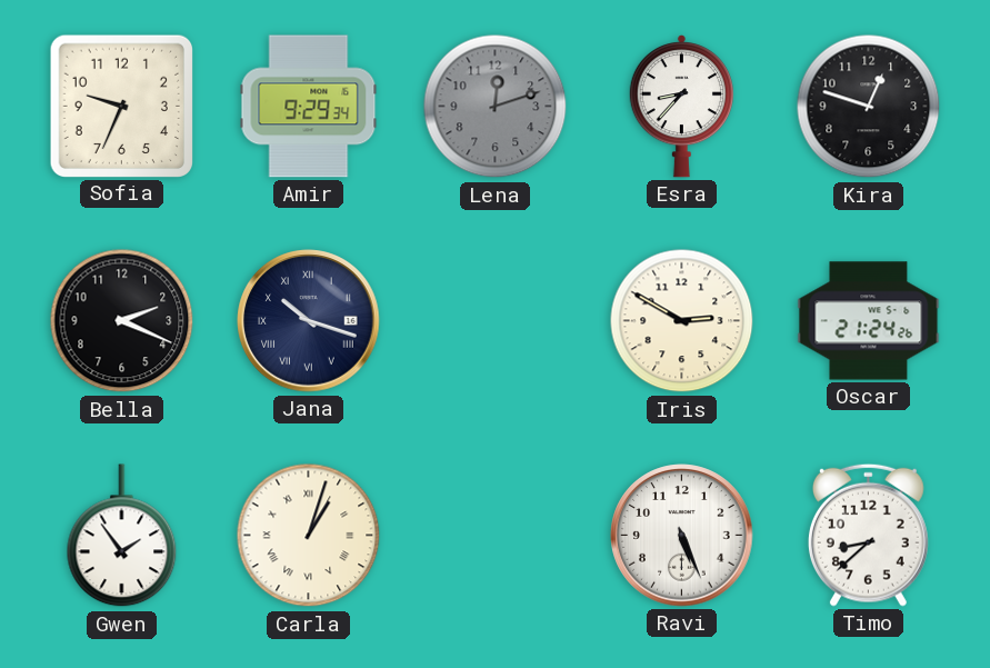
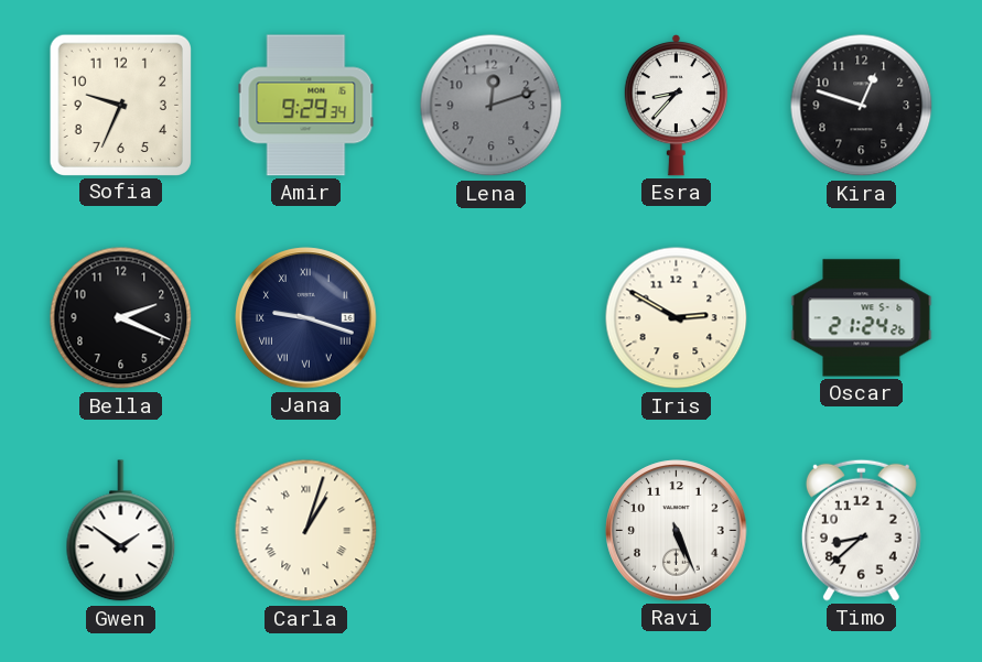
Jana: 10:18 -> 9:18
Gwen: 1:54 -> 1:51
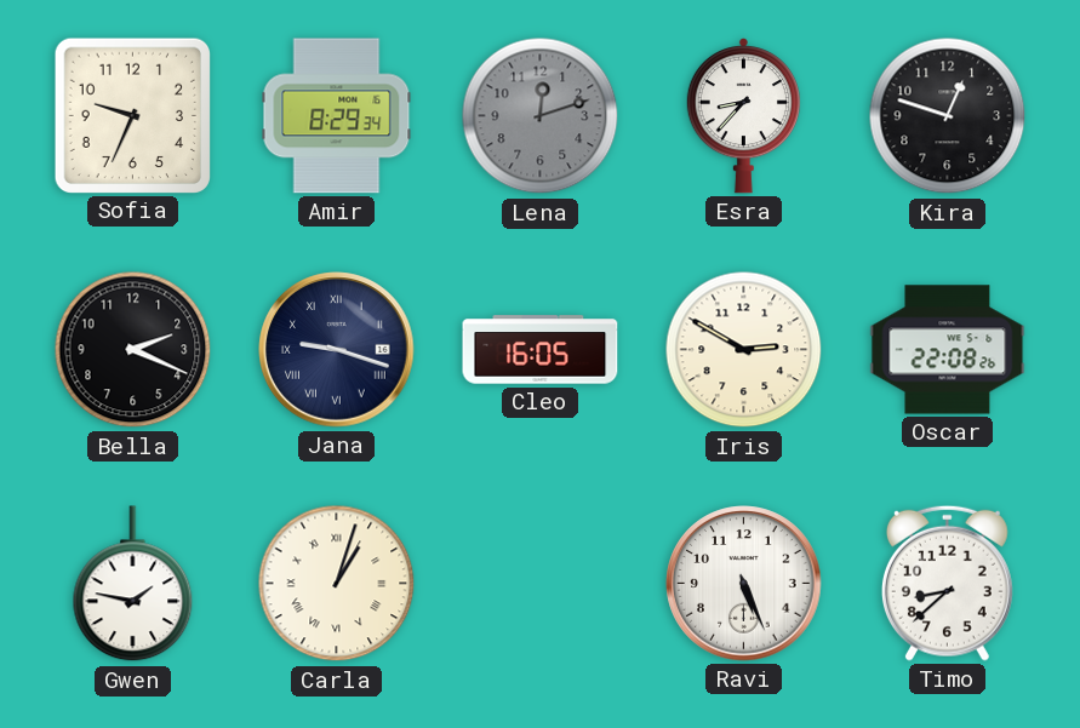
Amir: 9:29 -> 8:29
Cleo: none -> 16:05
Oscar: 21:24 -> 22:08
Gwen: 1:51 -> 1:47
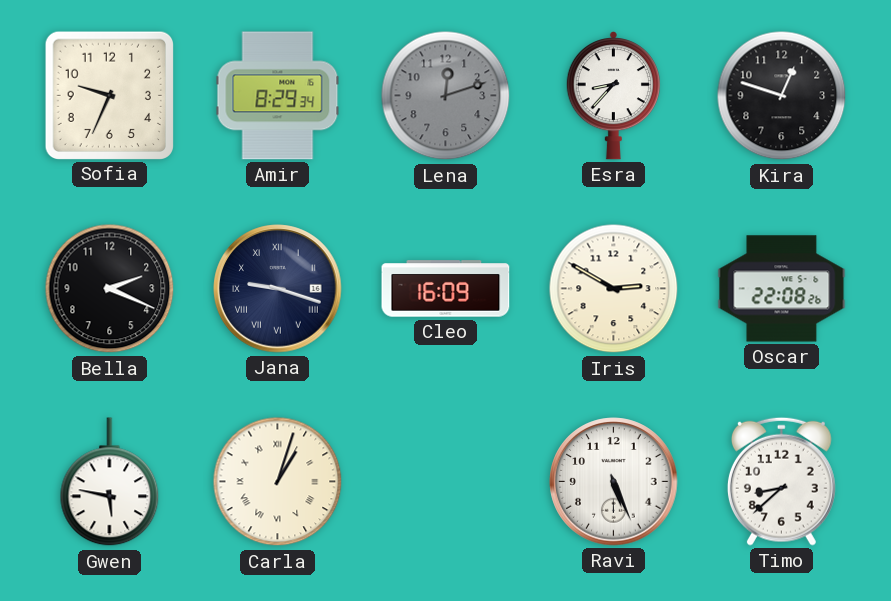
Cleo: 16:05 -> 16:09
Gwen: 1:47 -> 5:47
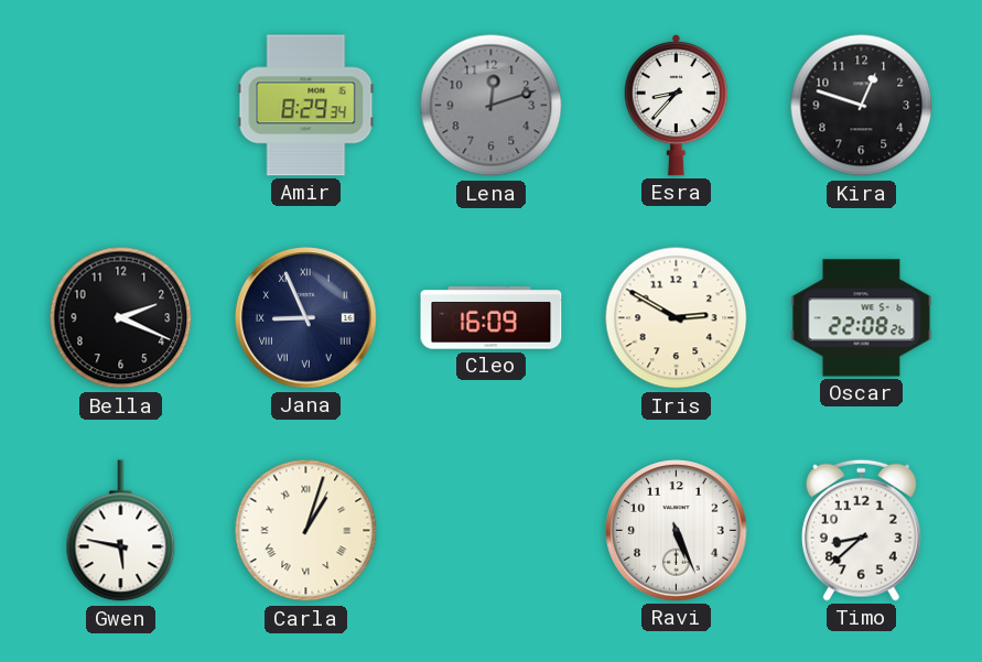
Sofia: 9:34 -> none
Jana: 9:18 -> 8:56
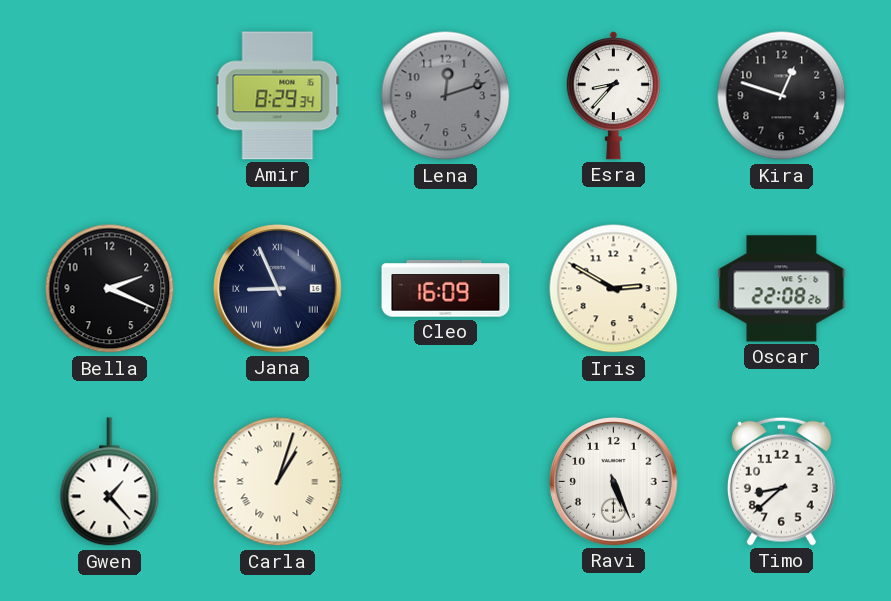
Gwen: 5:47 -> 1:23
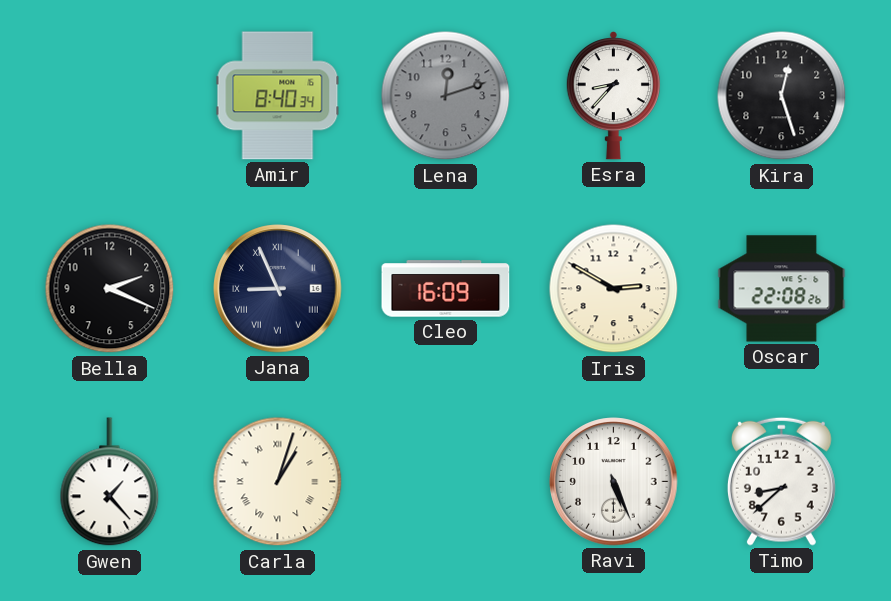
Amir: 8:29 -> 8:40
Kira: 12:48 -> 12:27
